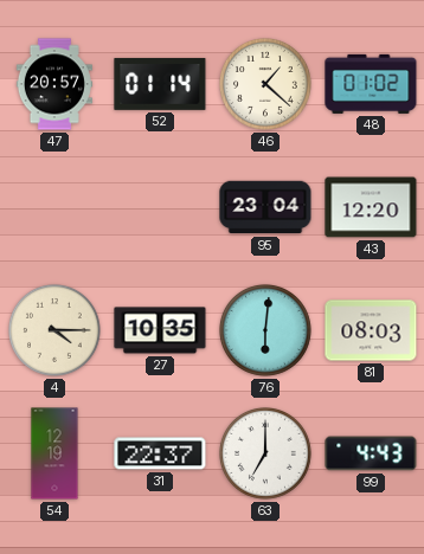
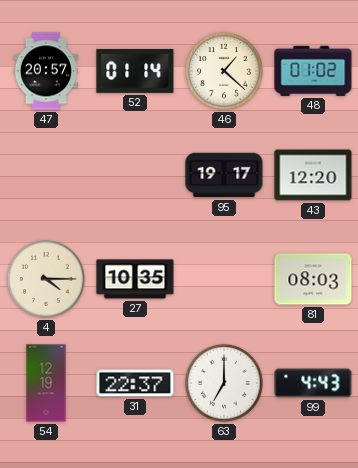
95: 23:04 -> 19:17
76: 6:01 -> none
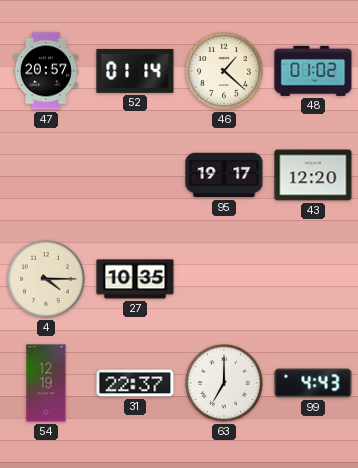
81: 08:03 -> none
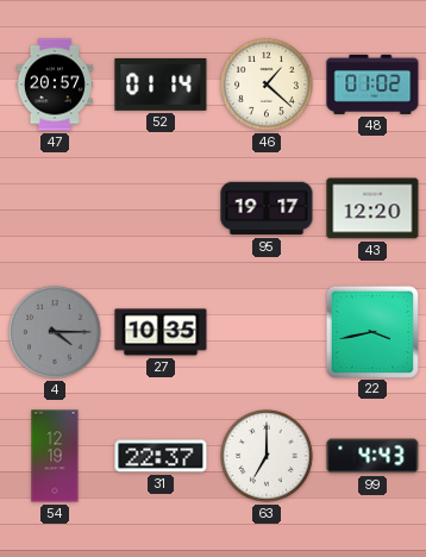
4 dial: cream -> grey
22: none -> 3:43
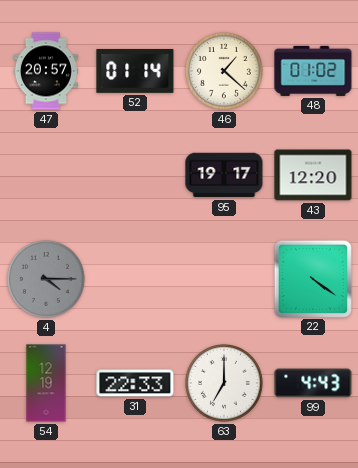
27: 10:35 -> none
22: 3:43 -> 4:21
31: 22:37 -> 22:33
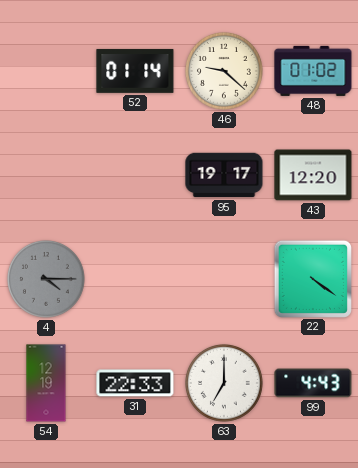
47: 20:57 -> none
46: 1:22 -> 9:22
